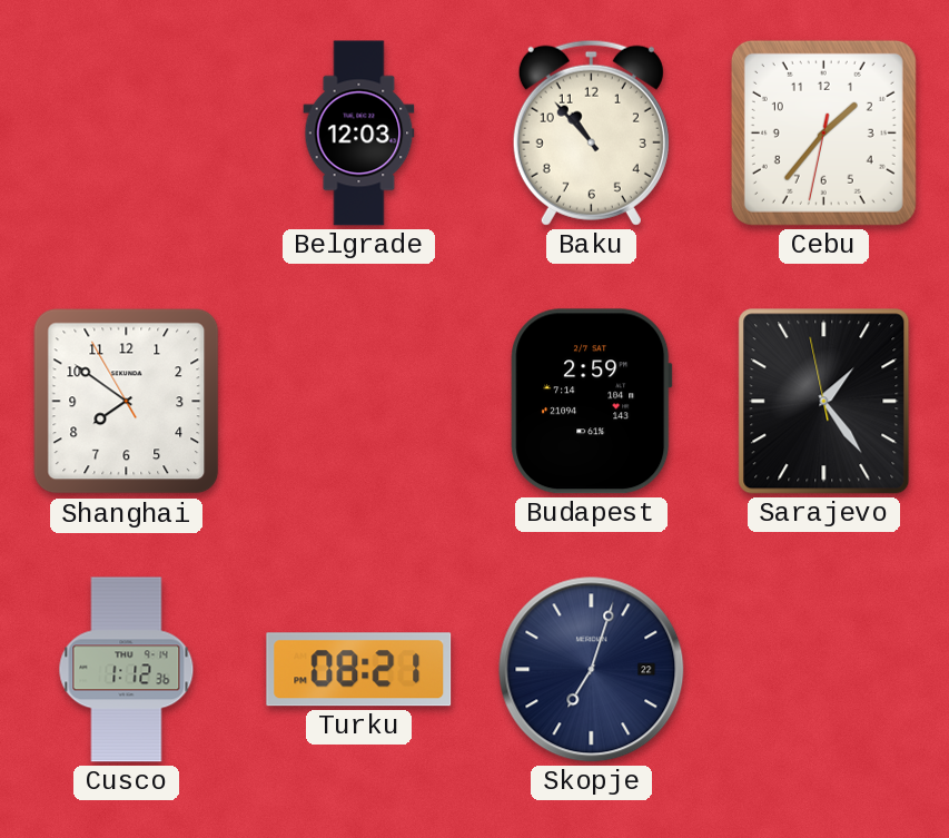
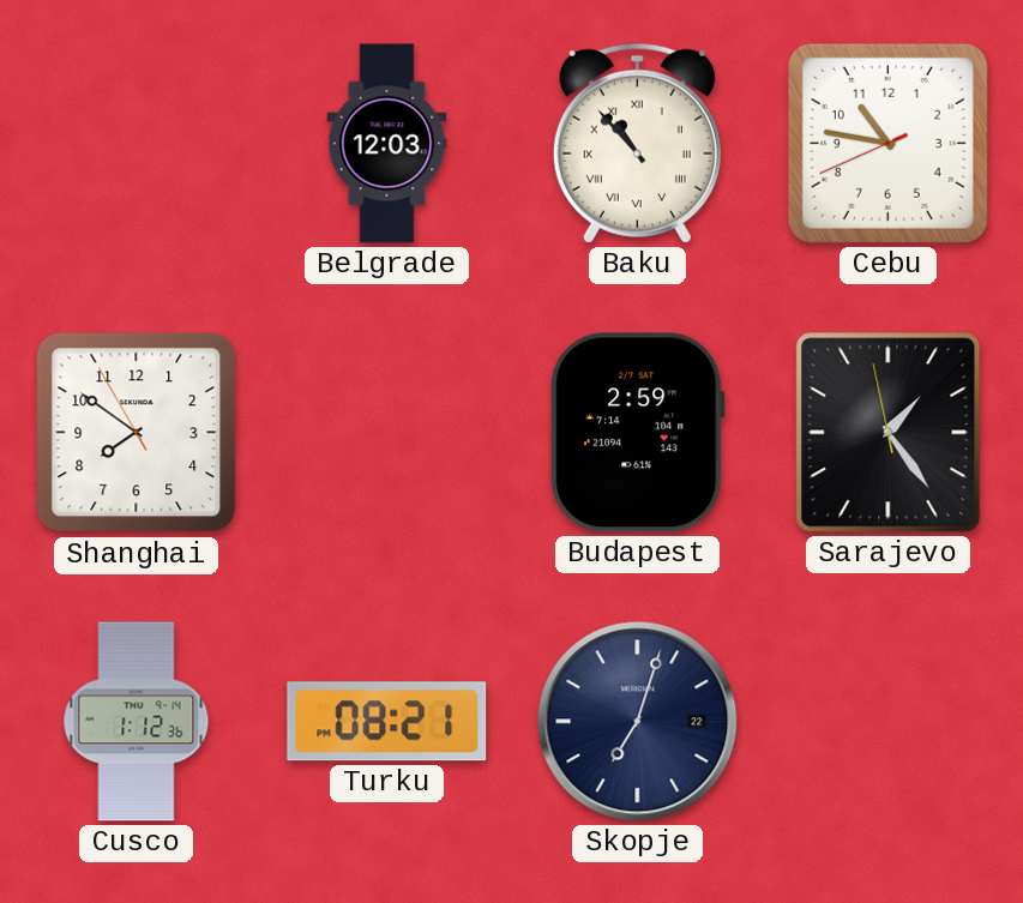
Baku numerals: Arabic -> Roman
Cebu: 1:36 -> 10:46
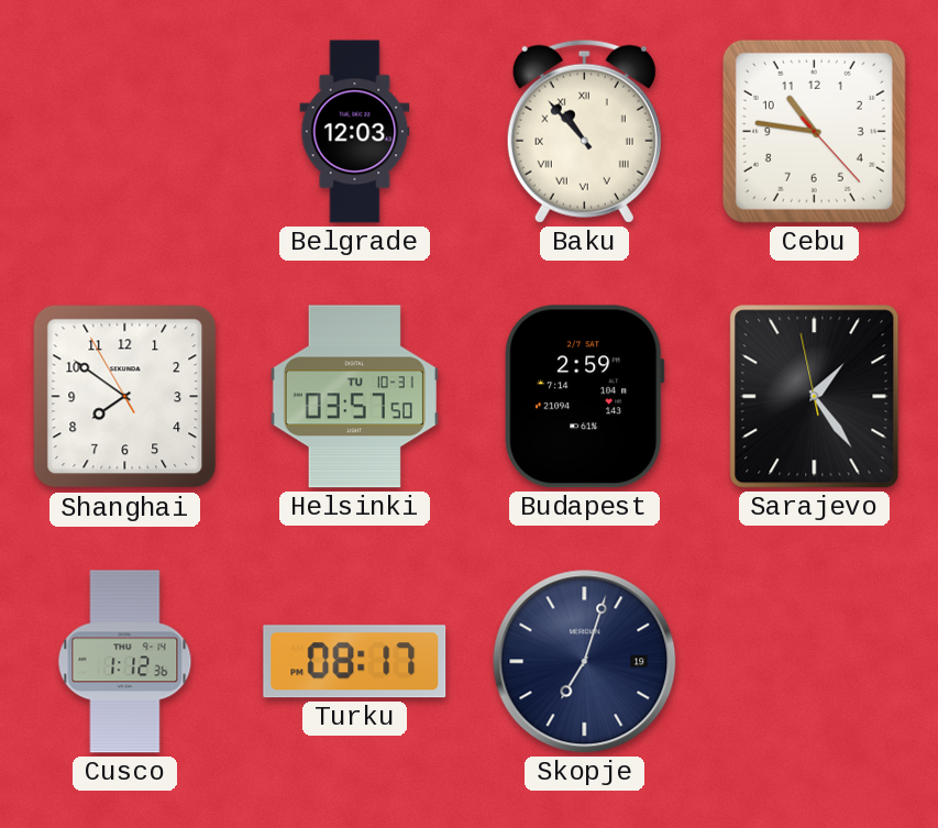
Cebu: 10:46:41 -> 10:46:23
Helsinki: none -> 03:57
Turku: 08:21 -> 08:17
Skopje date: 22 -> 19
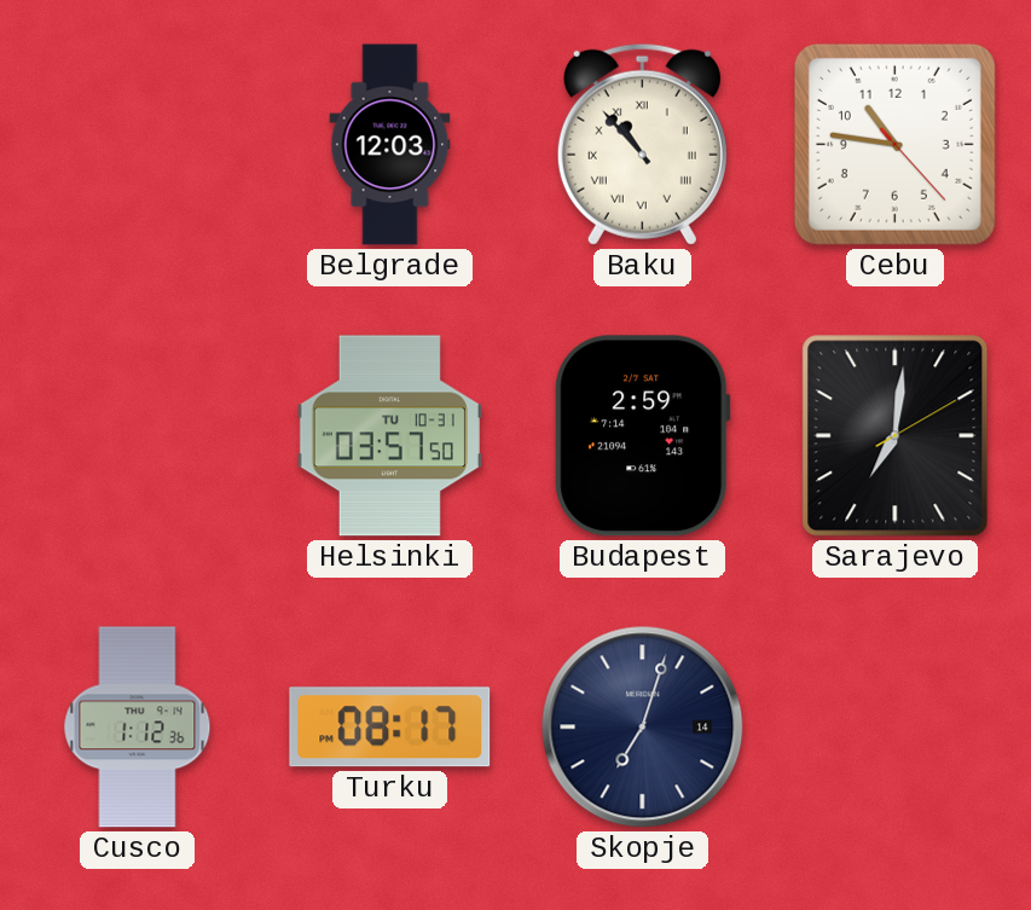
Shanghai: 7:50 -> none
Sarajevo: 1:23 -> 7:01
Skopje date: 19 -> 14
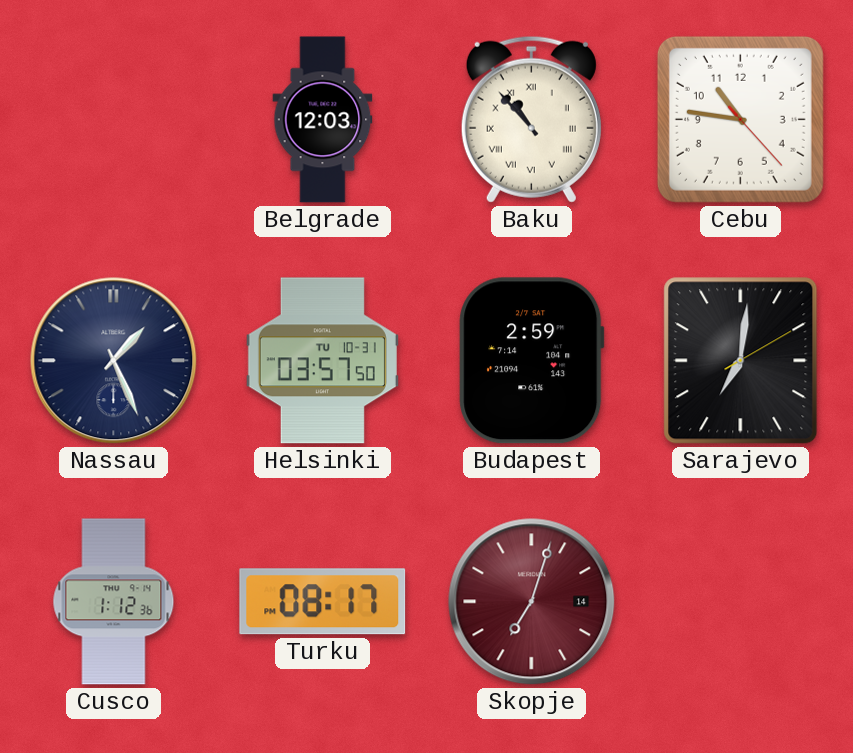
Nassau: none -> 1:26
Skopje dial: navy -> burgundy
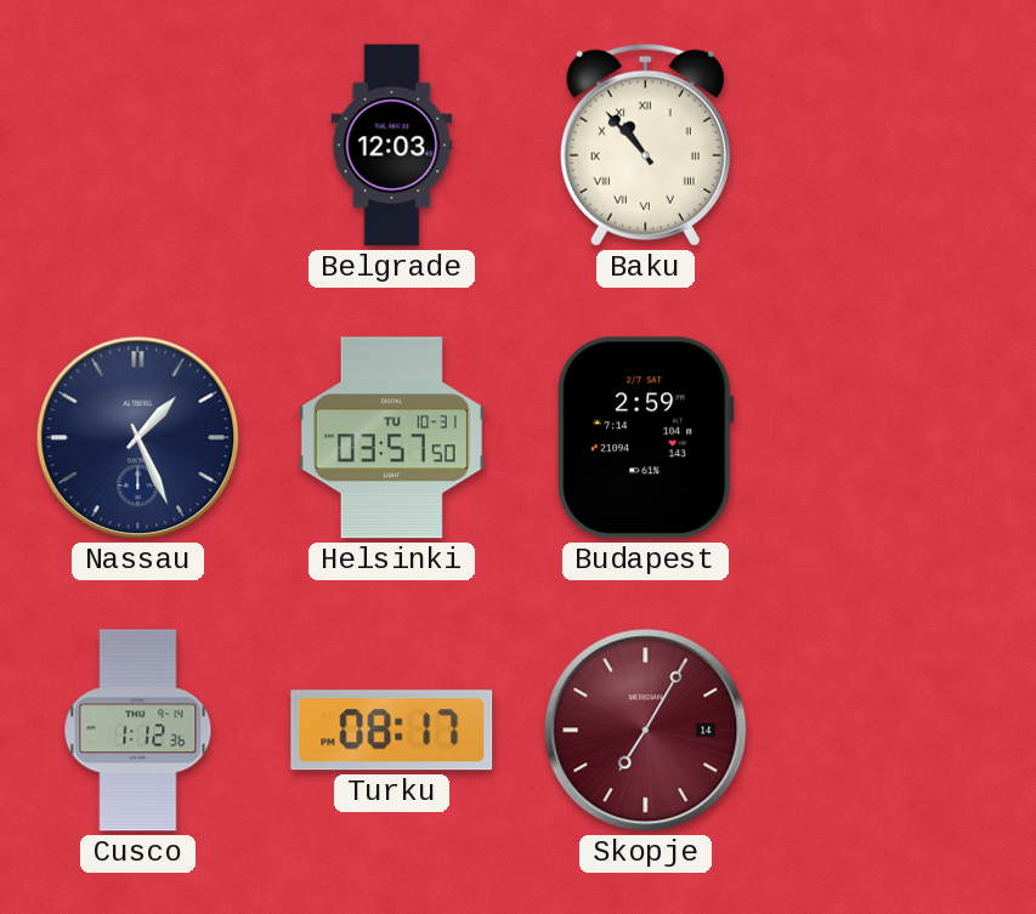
Cebu: 10:46 -> none
Sarajevo: 7:01 -> none
Skopje: 7:03 -> 7:05
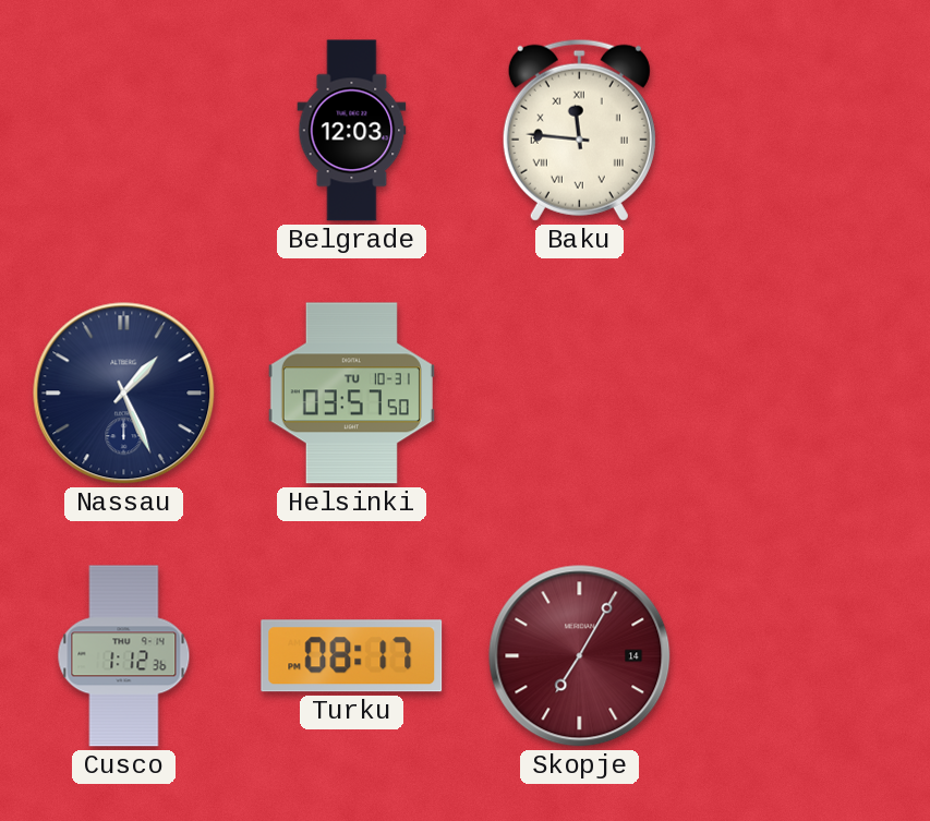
Baku: 10:53 -> 11:46
Budapest: 2:59 -> none
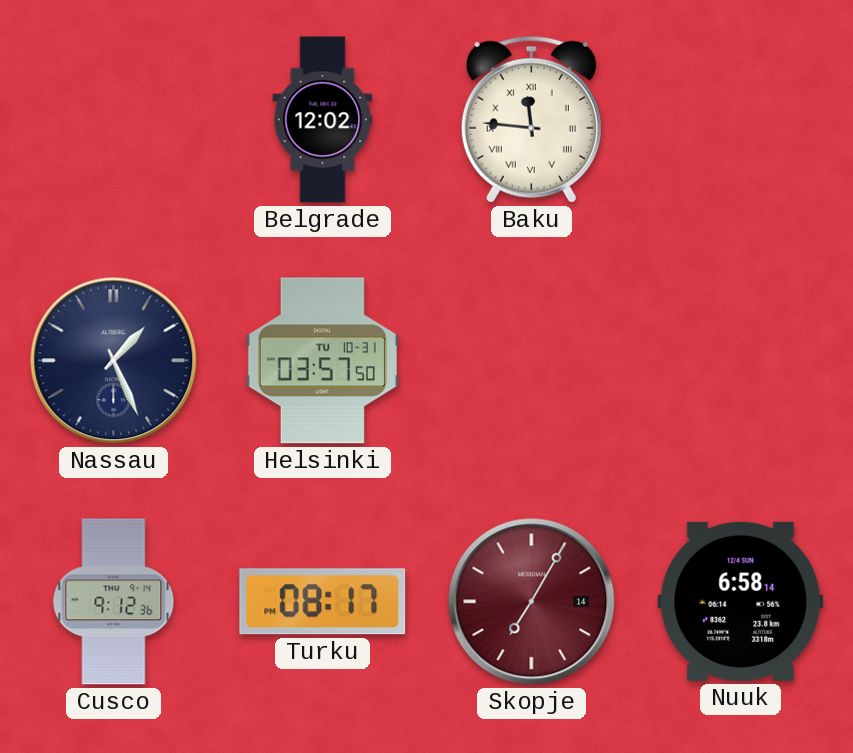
Belgrade: 12:03 -> 12:02
Cusco: 1:12 -> 9:12
Nuuk: none -> 6:58
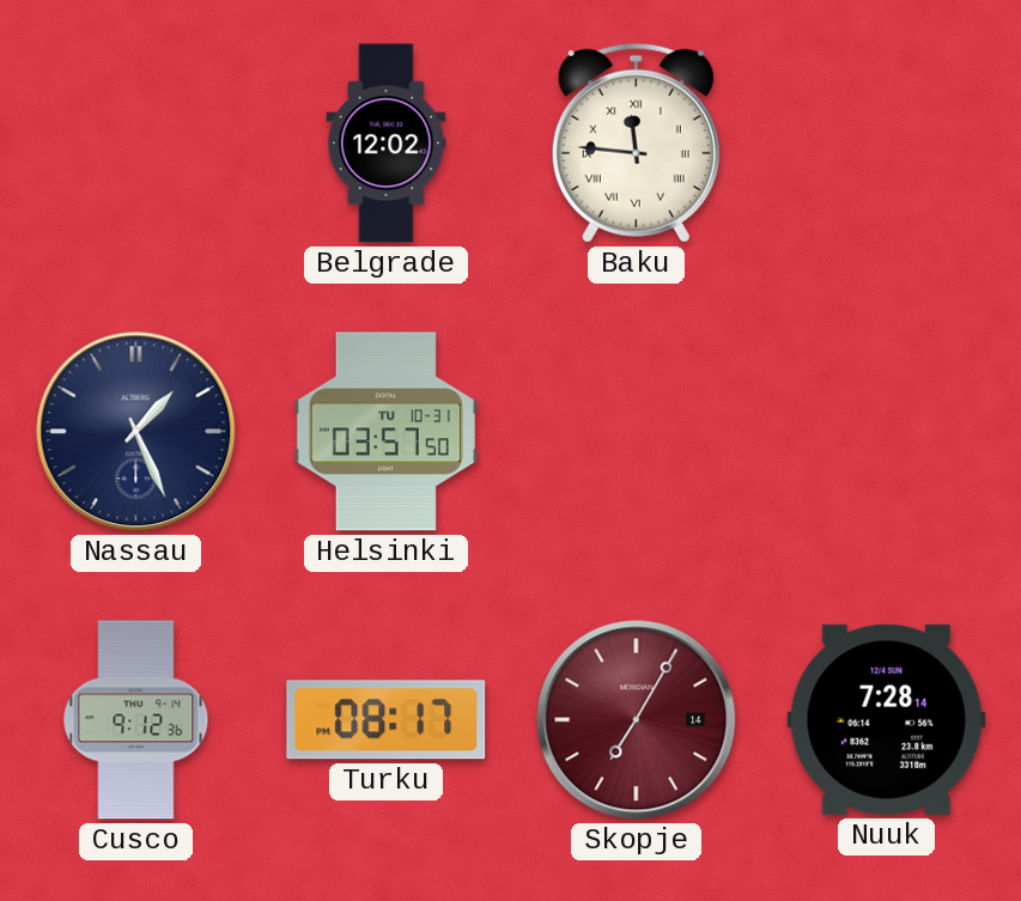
Nuuk: 6:58 -> 7:28
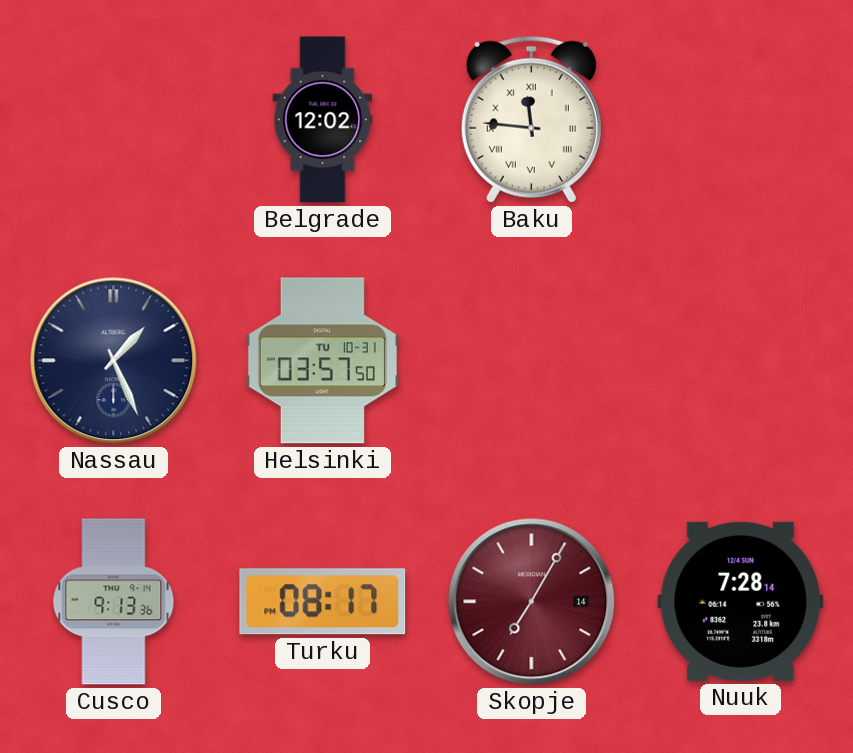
Cusco: 9:12 -> 9:13
